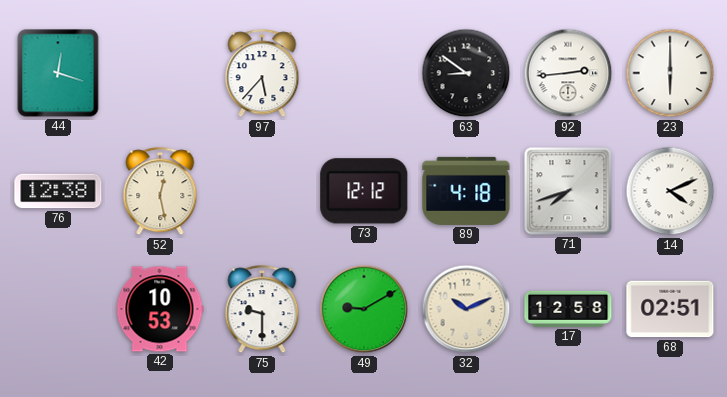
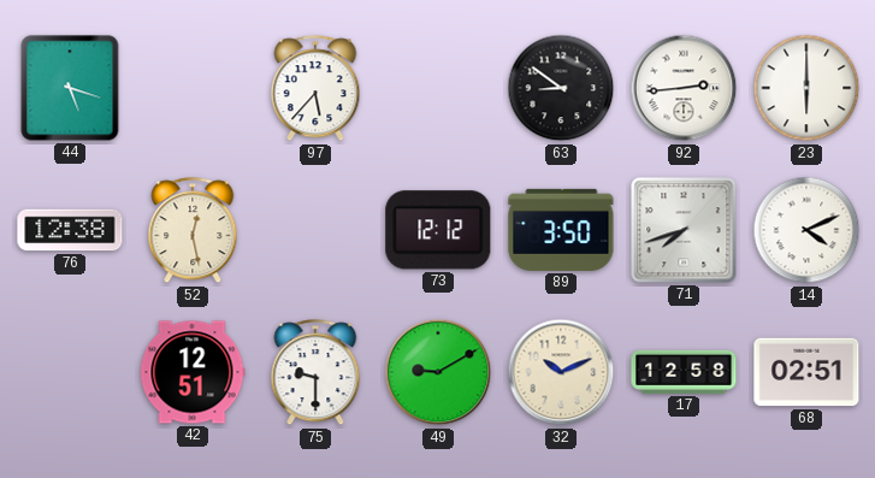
44: 12:18 -> 5:18
89: 4:18 -> 3:50
42: 10:53 -> 12:51
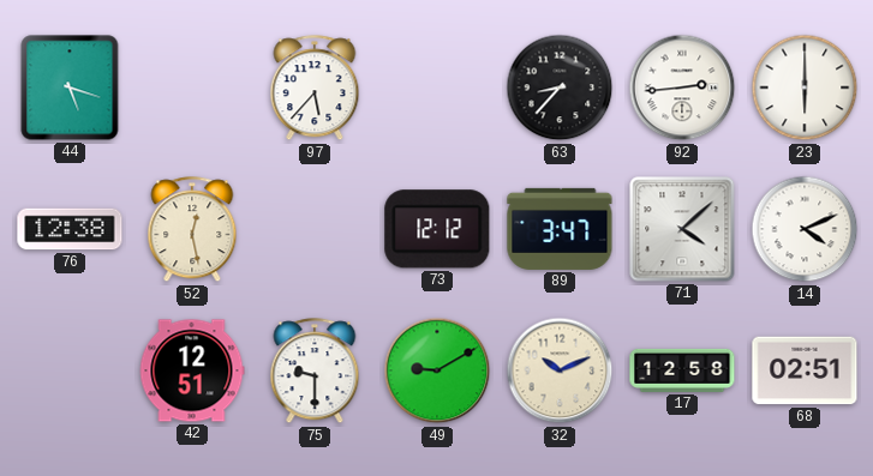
63: 8:51 -> 8:37
89: 3:50 -> 3:47
71: 7:42 -> 4:08
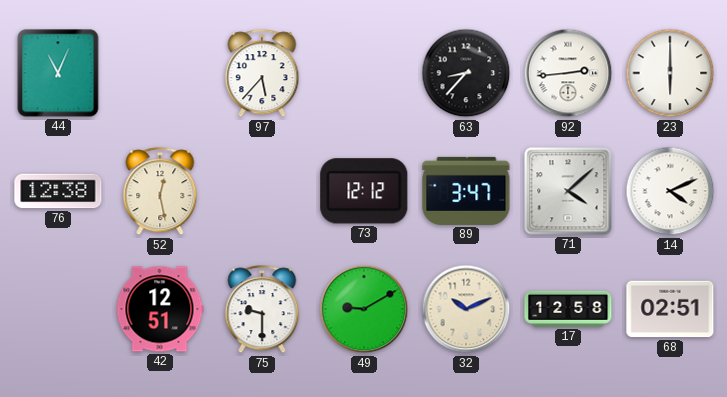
44: 5:18 -> 11:04
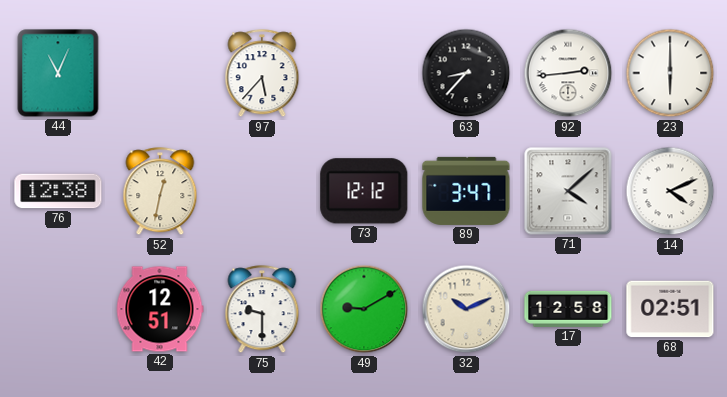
52: 12:28 -> 12:32
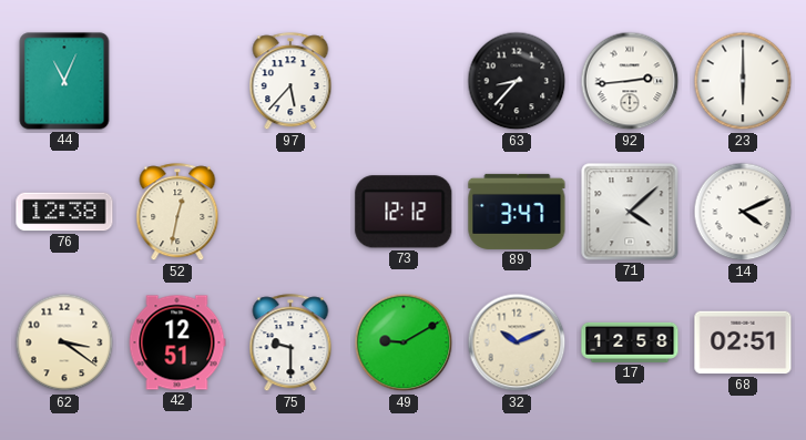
62: none -> 3:21
